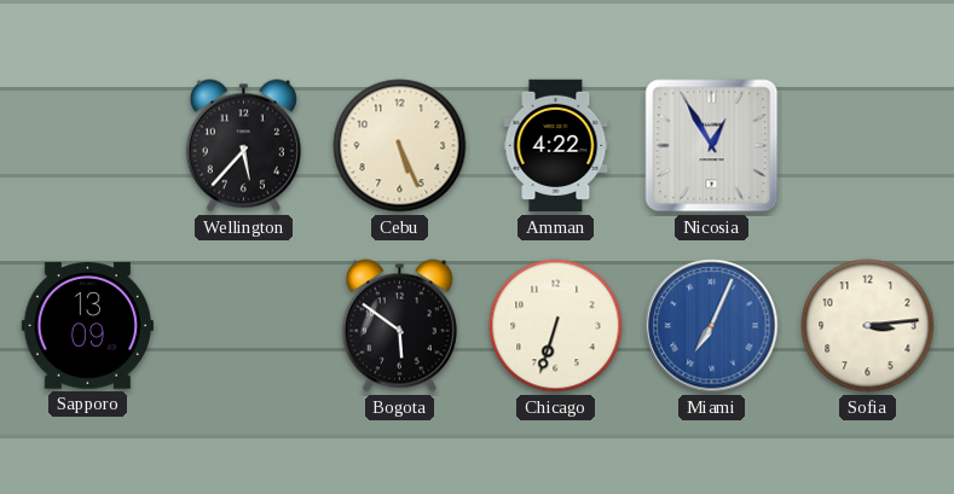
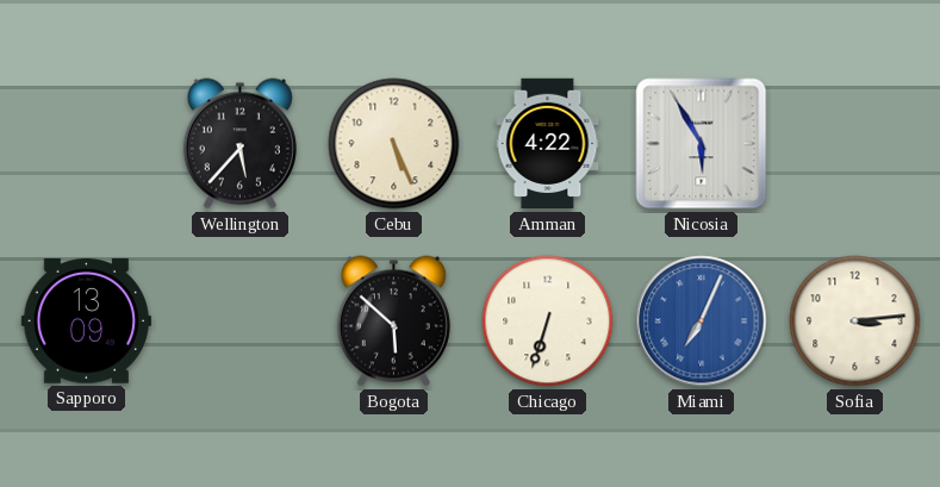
Nicosia: 12:55 -> 5:55
Bogota: 5:51 -> 5:52
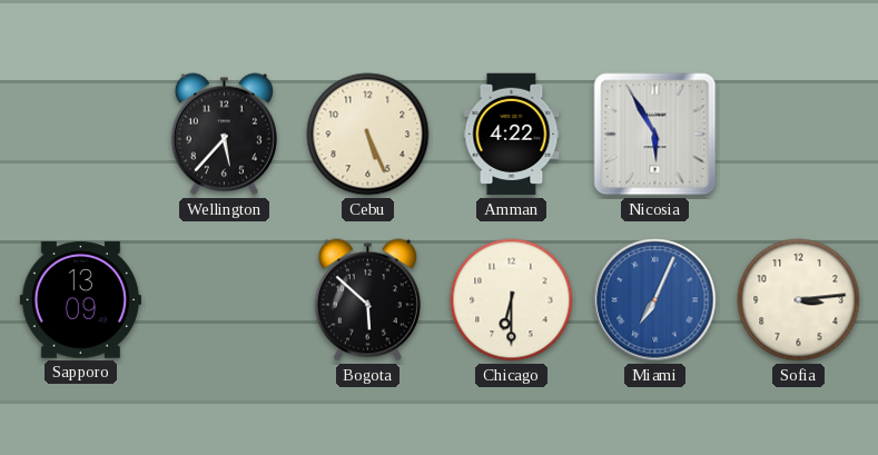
Chicago: 6:33 -> 6:30
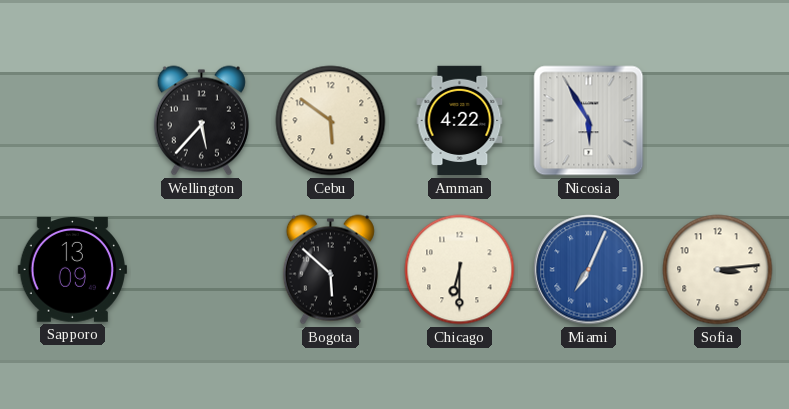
Cebu: 5:26 -> 5:51
